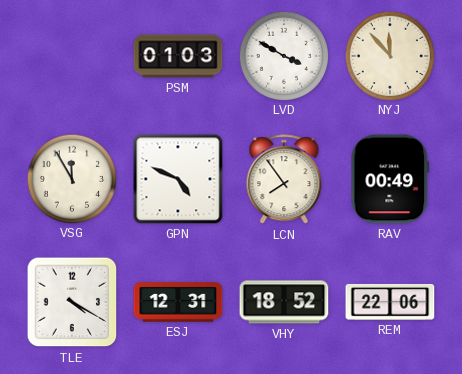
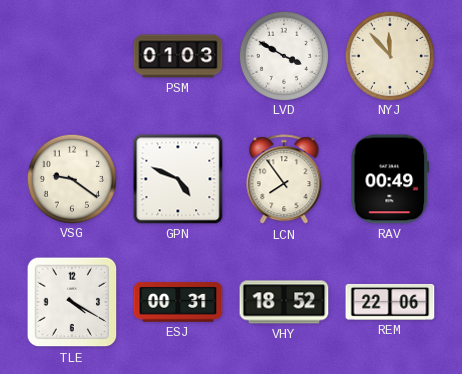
VSG: 11:55 -> 9:21
ESJ: 12:31 -> 00:31
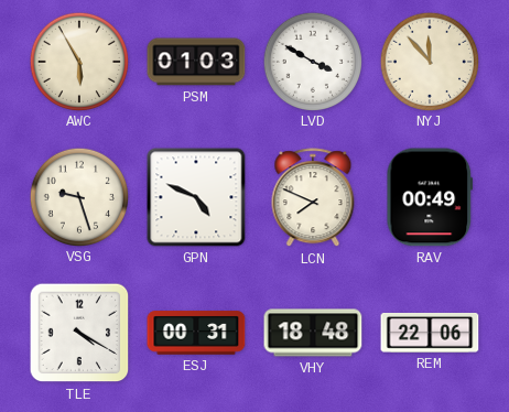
AWC: none -> 5:55
VSG: 9:21 -> 9:27
LCN: 7:54 -> 7:49
VHY: 18:52 -> 18:48
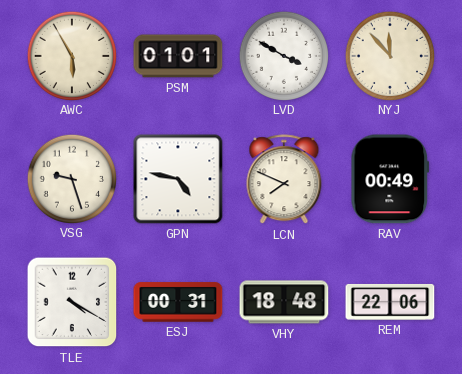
PSM: 01:03 -> 01:01
GPN: 4:49 -> 4:47
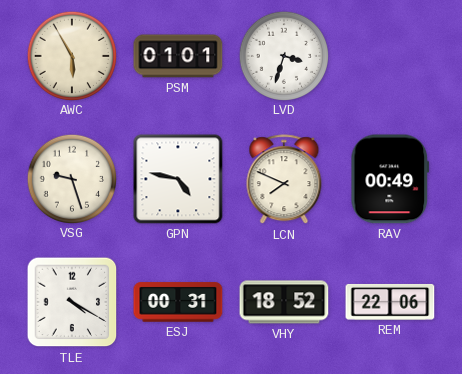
LVD: 3:50 -> 3:33
NYJ: 11:53 -> none
VHY: 18:48 -> 18:52
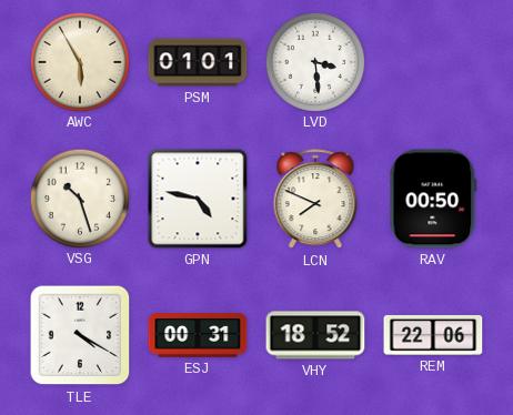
LVD: 3:33 -> 3:29
VSG: 9:27 -> 10:27
RAV: 00:49 -> 00:50
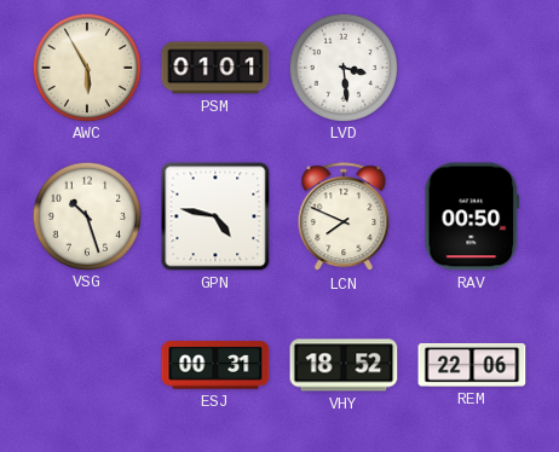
TLE: 4:20 -> none
